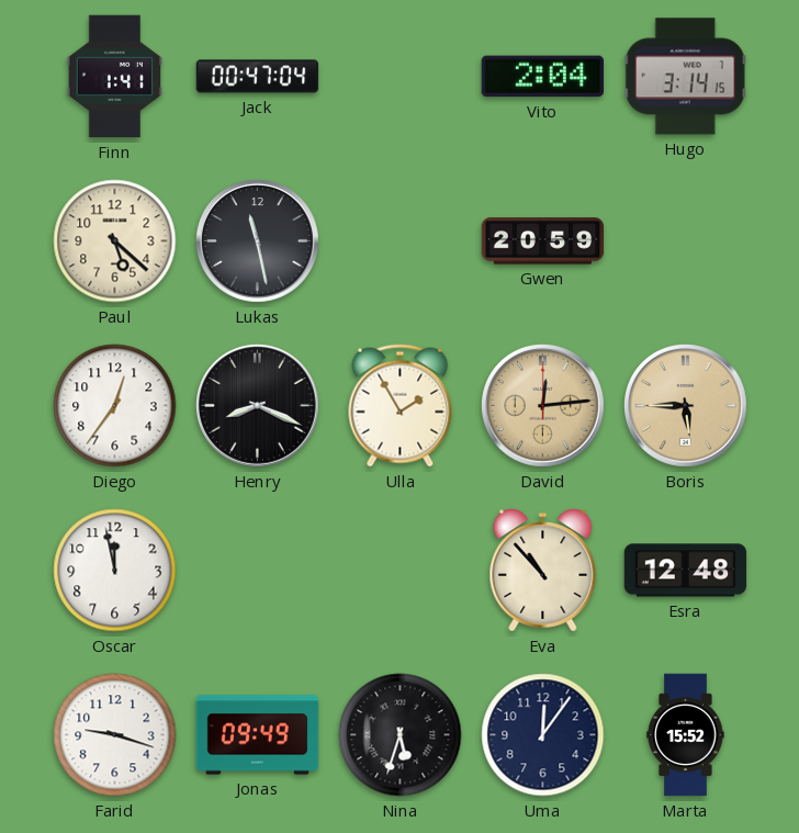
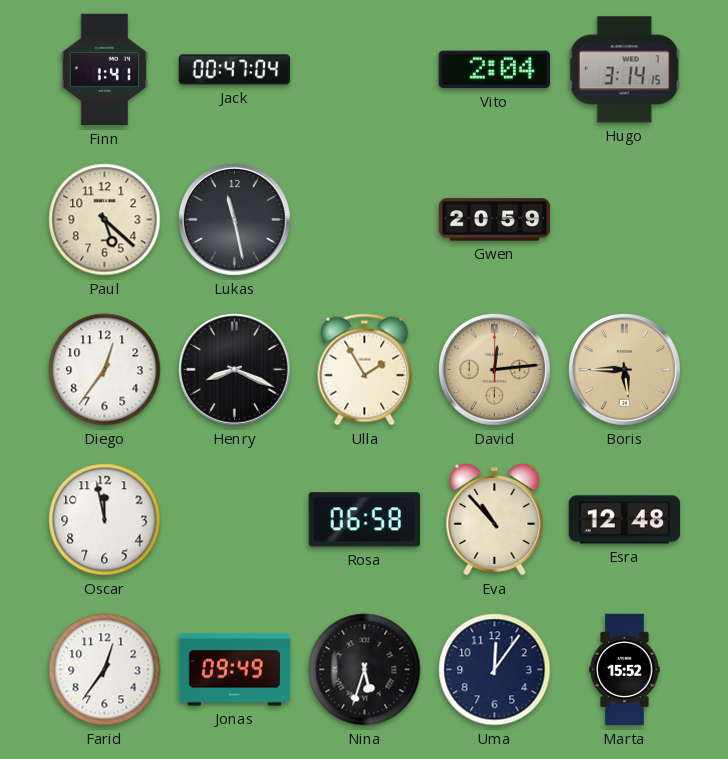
Rosa: none -> 06:58
Farid: 9:18 -> 12:36
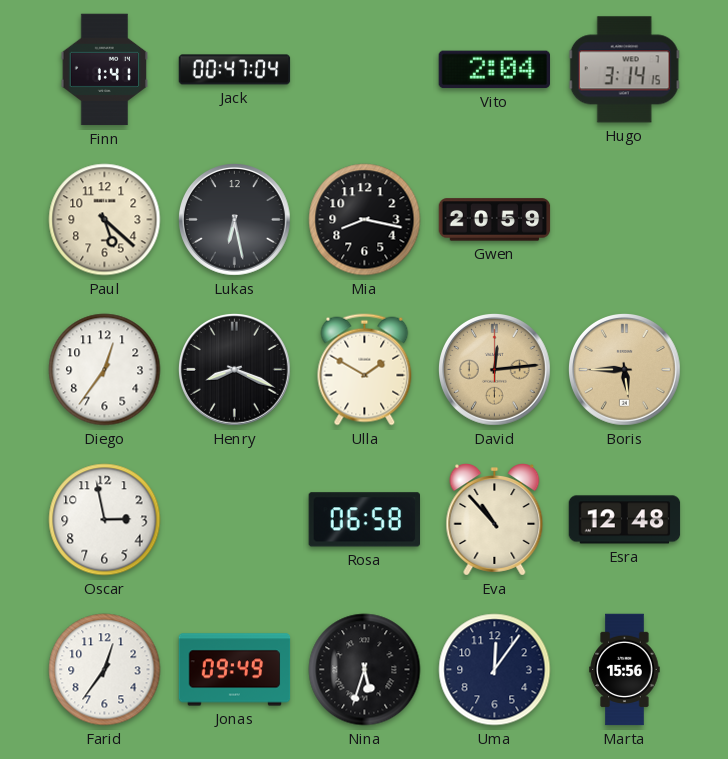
Lukas: 11:28 -> 6:28
Mia: none -> 8:17
Ulla: 1:55 -> 1:50
Oscar: 11:58 -> 2:58
Marta: 15:52 -> 15:56
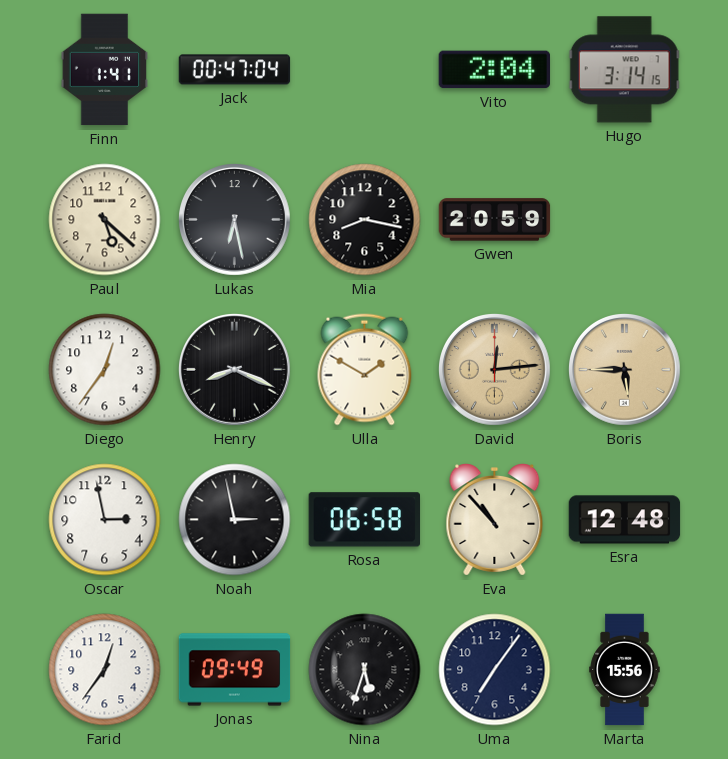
Noah: none -> 2:58
Uma: 12:06 -> 7:06
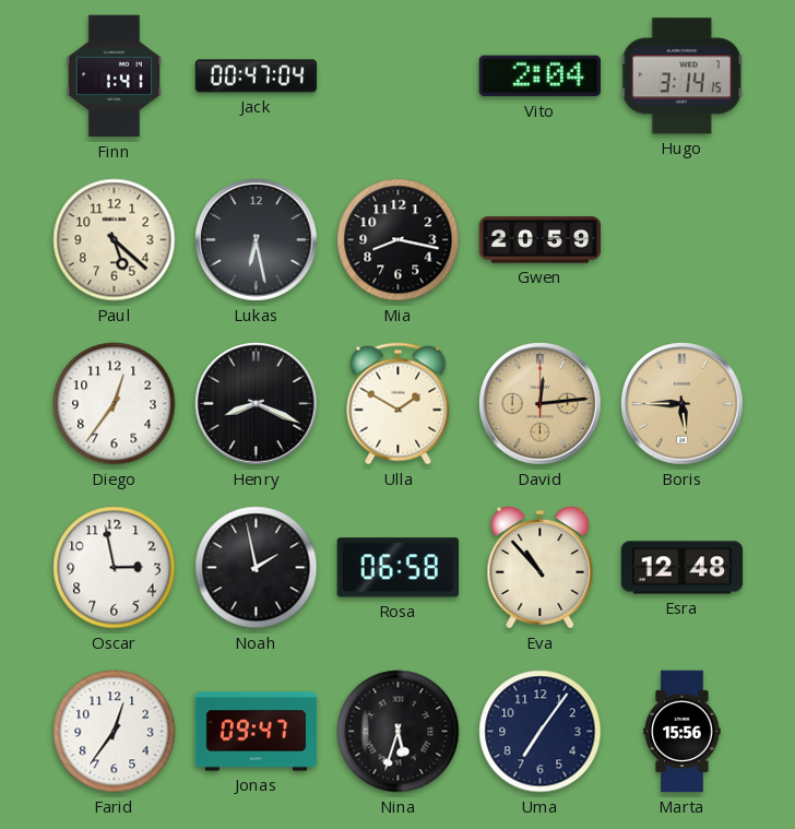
Noah: 2:58 -> 1:58
Jonas: 09:49 -> 09:47
